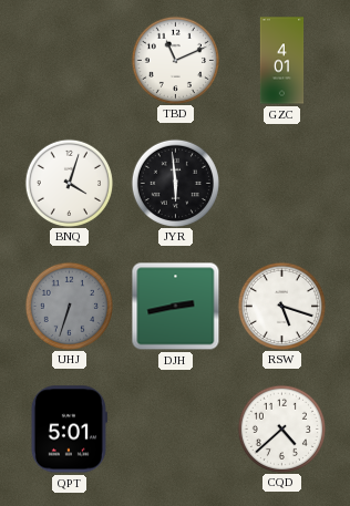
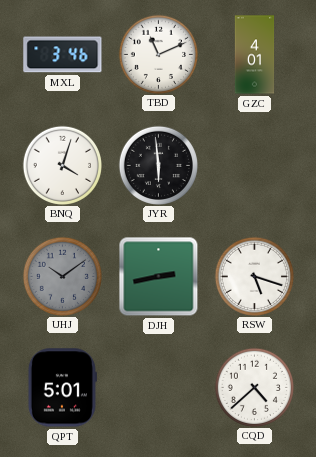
MXL: none -> 3:46
UHJ: 6:33 -> 10:09
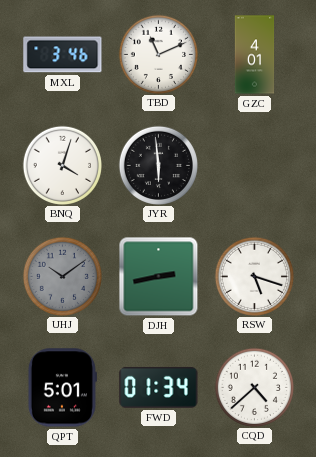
FWD: none -> 01:34
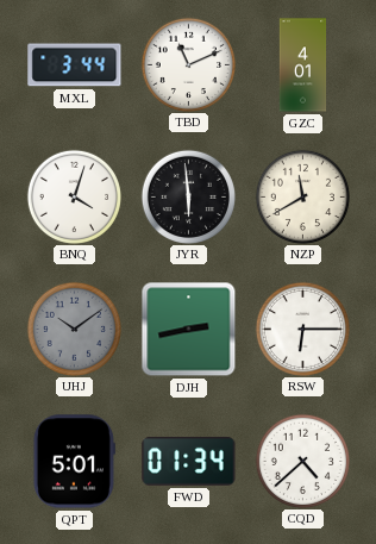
MXL: 3:46 -> 3:44
NZP: none -> 11:40
RSW: 5:18 -> 6:15
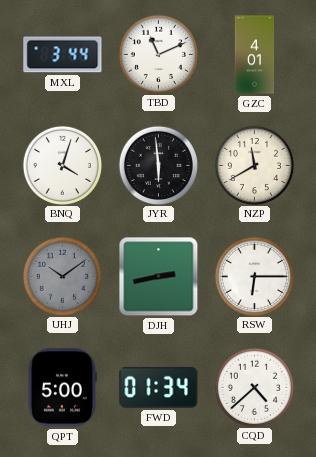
QPT: 5:01 -> 5:00
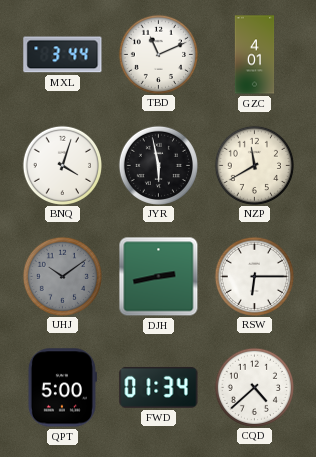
JYR: 5:59 -> 5:58
